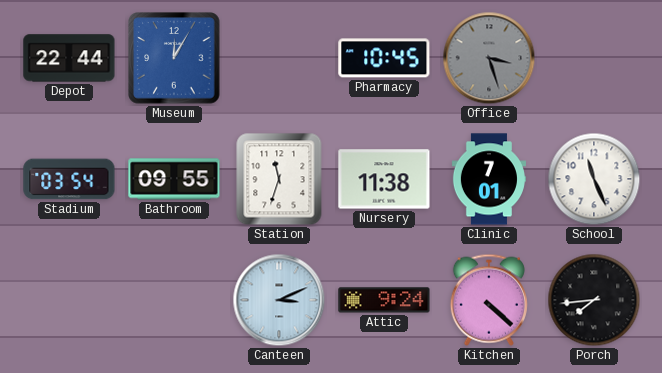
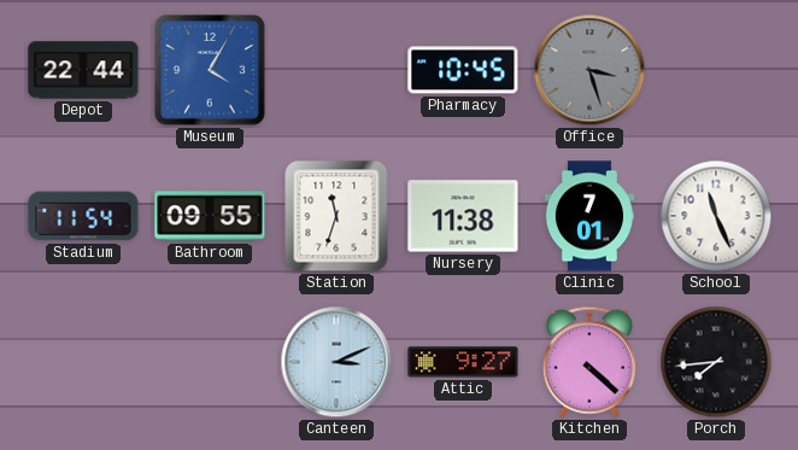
Museum: 12:05 -> 4:05
Stadium: 03:54 -> 11:54
Attic: 9:24 -> 9:27
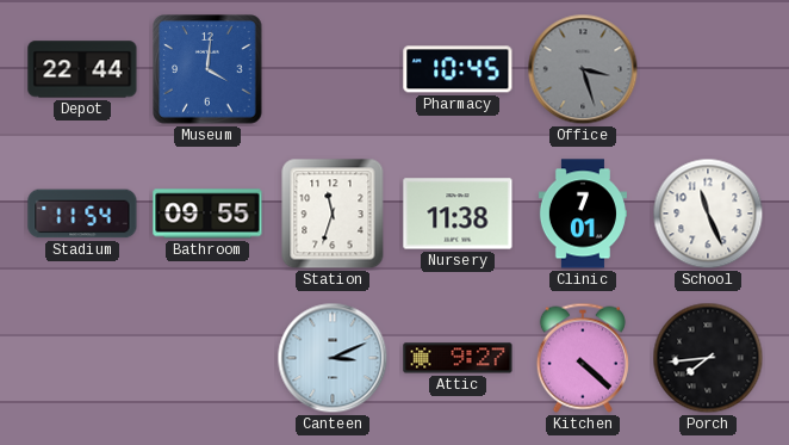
Museum: 4:05 -> 4:01
